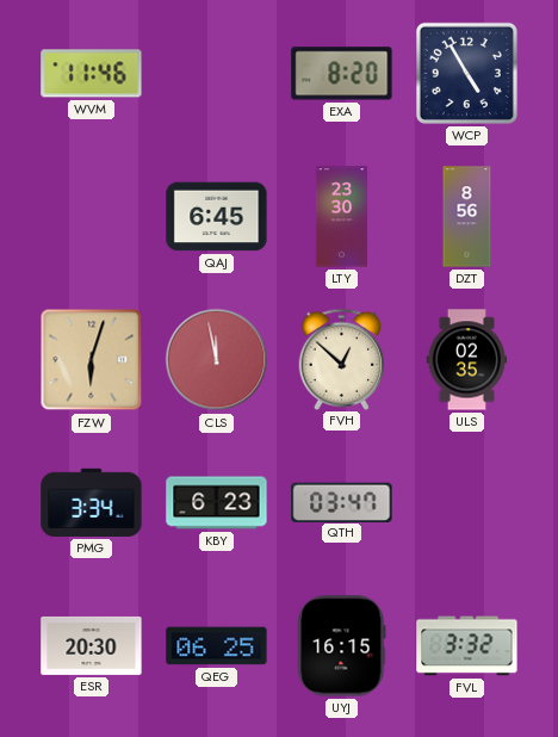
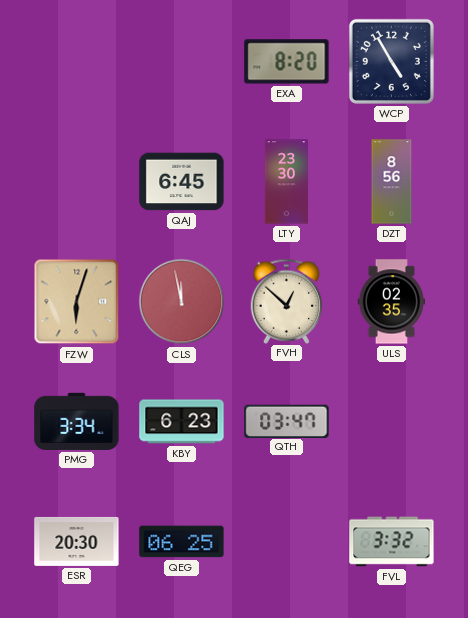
WVM: 11:46 -> none
UYJ: 16:15 -> none
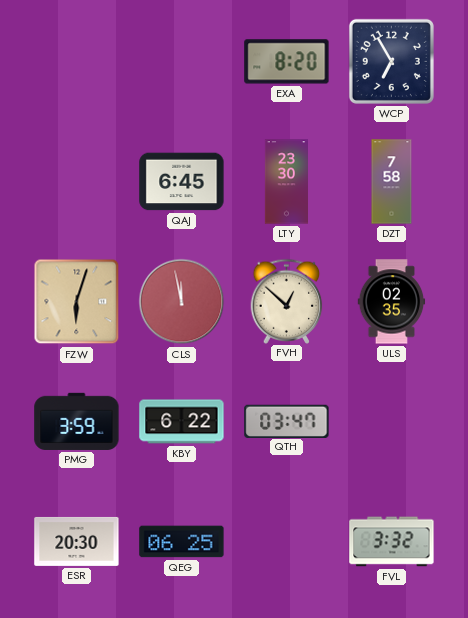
WCP: 4:55 -> 6:55
DZT: 8:56 -> 7:58
PMG: 3:34 -> 3:59
KBY: 6:23 -> 6:22
